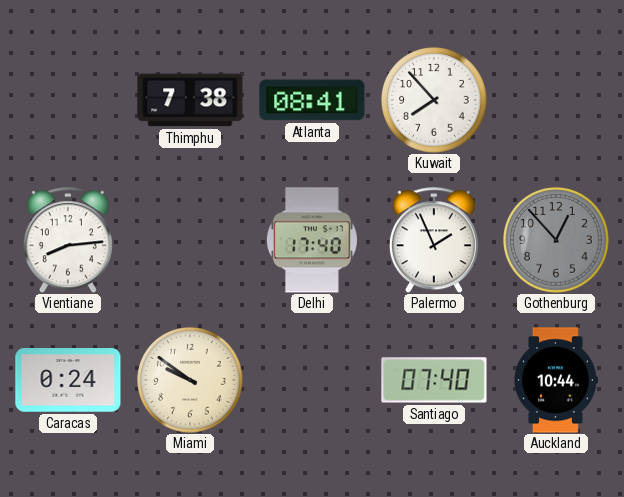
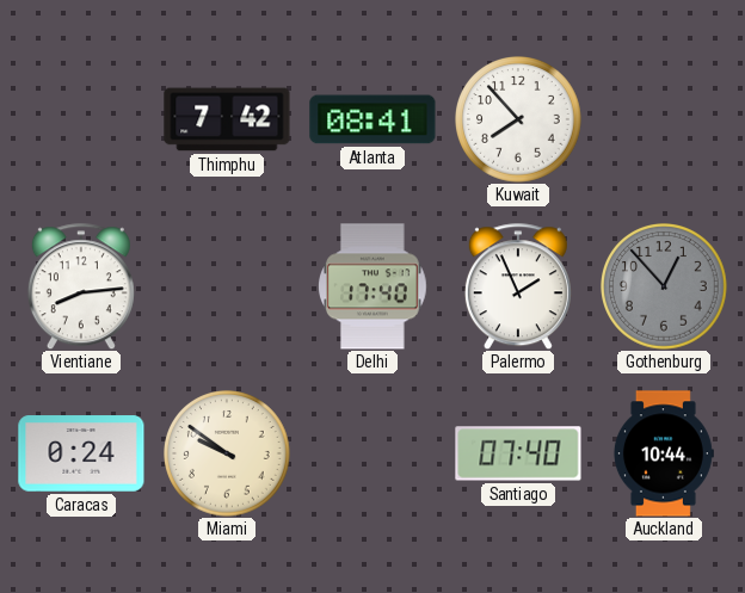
Thimphu: 7:38 -> 7:42
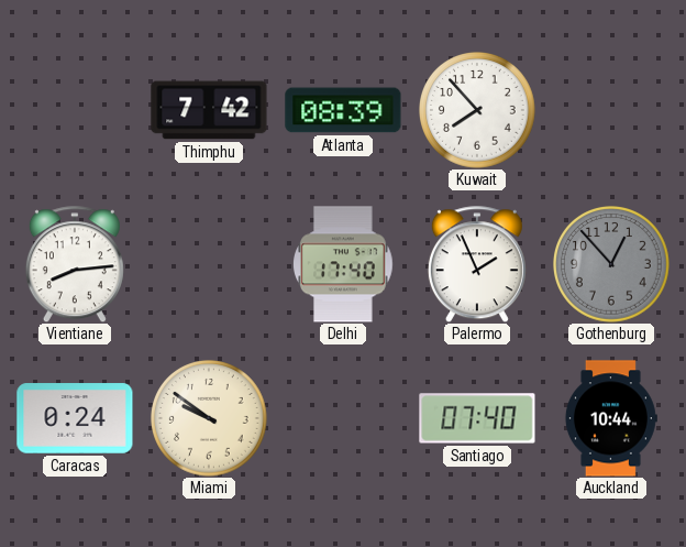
Atlanta: 08:41 -> 08:39
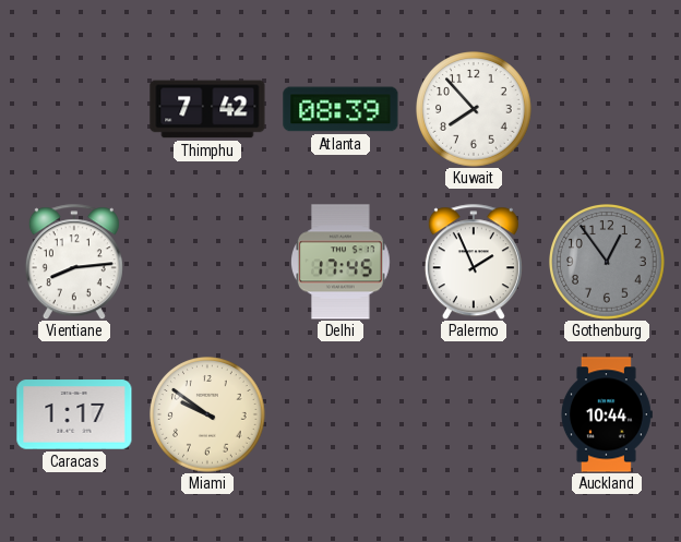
Delhi: 17:40 -> 17:45
Gothenburg: 12:53 -> 12:54
Caracas: 0:24 -> 1:17
Santiago: 07:40 -> none
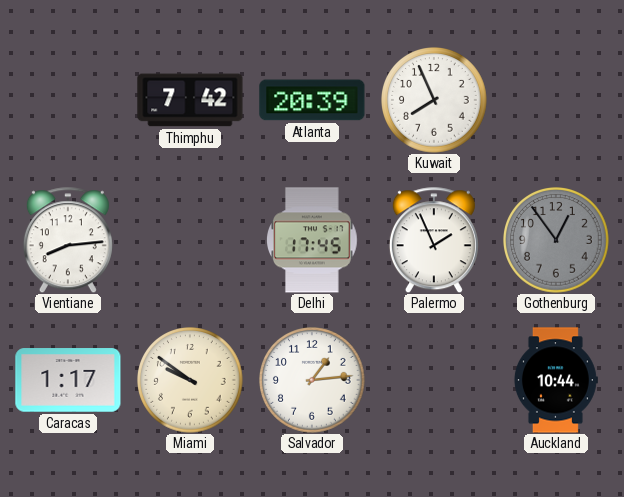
Atlanta: 08:39 -> 20:39
Kuwait: 7:53 -> 7:56
Salvador: none -> 1:14
